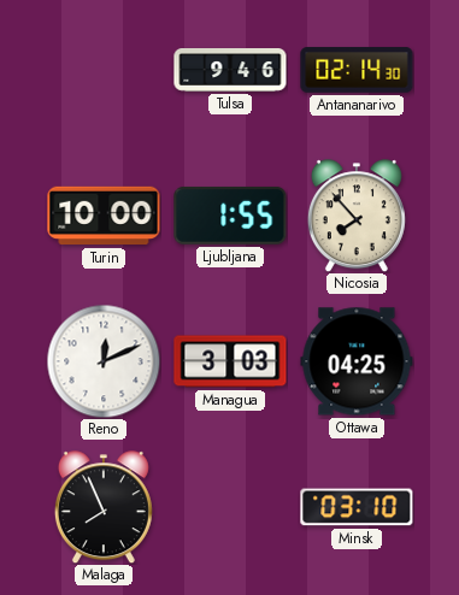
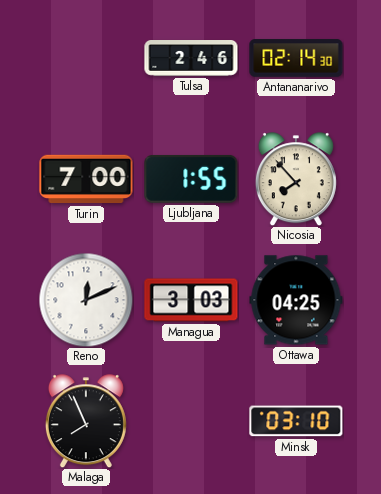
Tulsa: 9:46 -> 2:46
Turin: 10:00 -> 7:00
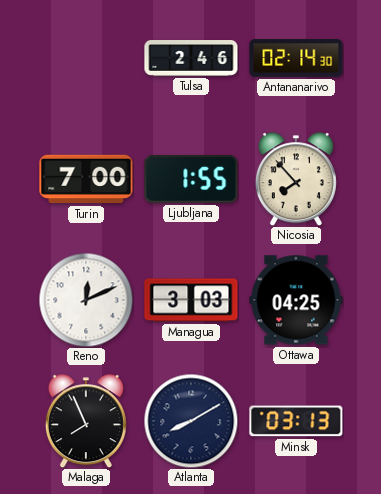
Atlanta: none -> 8:10
Minsk: 03:10 -> 03:13
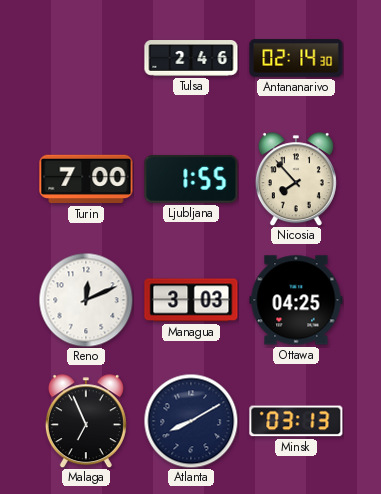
Malaga: 7:56 -> 6:56
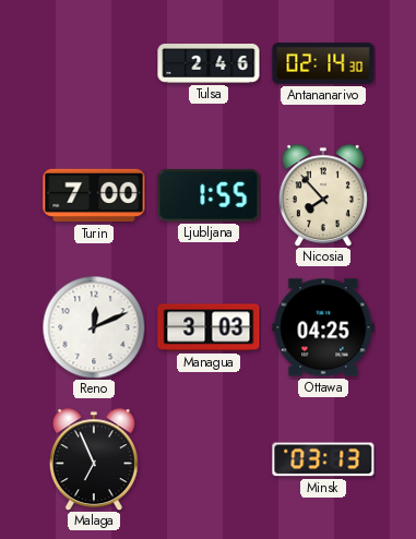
Atlanta: 8:10 -> none
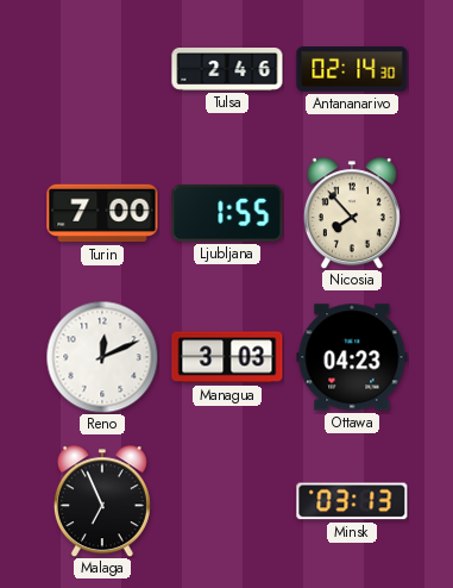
Ottawa: 04:25 -> 04:23
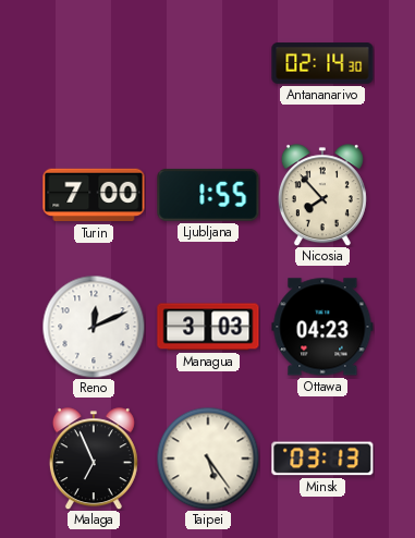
Tulsa: 2:46 -> none
Taipei: none -> 5:24
